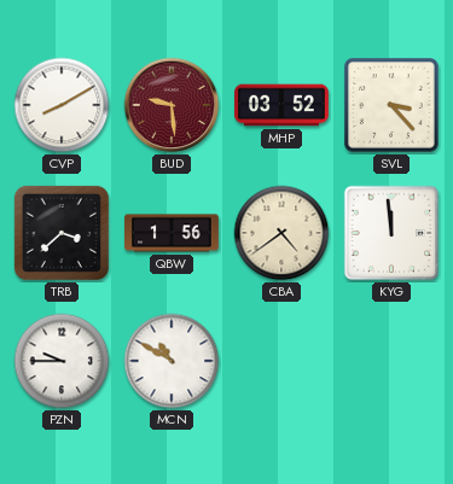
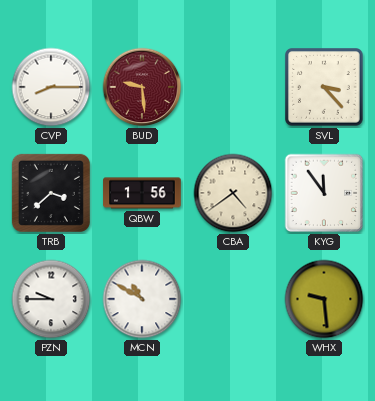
CVP: 8:10 -> 8:15
MHP: 03:52 -> none
KYG: 11:59 -> 11:54
WHX: none -> 9:29
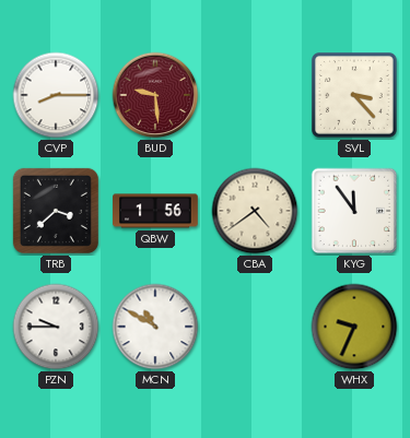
WHX: 9:29 -> 9:34
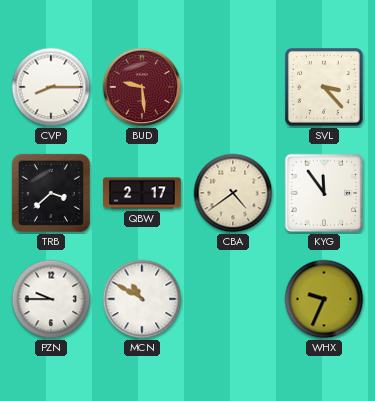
QBW: 1:56 -> 2:17
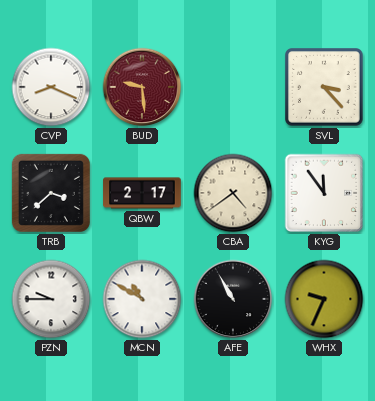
CVP: 8:15 -> 8:19
AFE: none -> 10:55
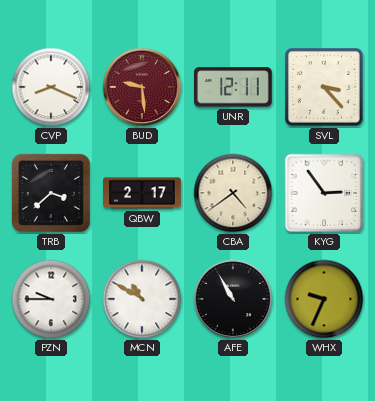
UNR: none -> 12:11
KYG: 11:54 -> 2:54
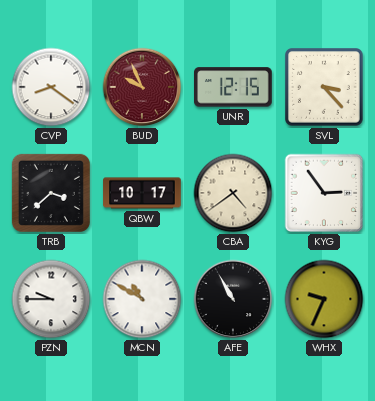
CVP: 8:19 -> 8:21
BUD: 9:29 -> 9:56
UNR: 12:11 -> 12:15
QBW: 2:17 -> 10:17
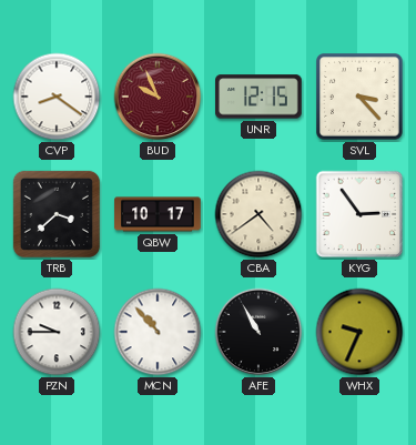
MCN: 10:50 -> 10:53
